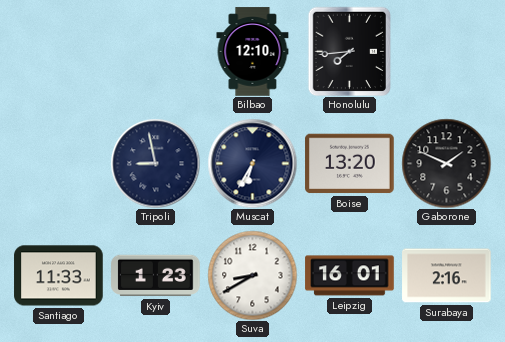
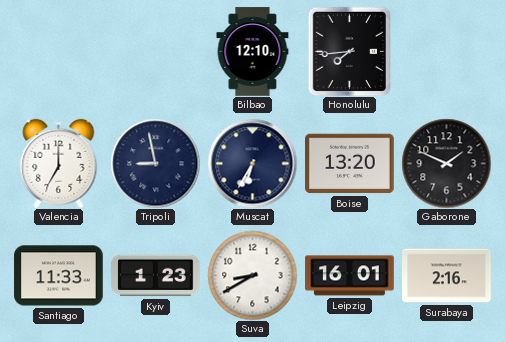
Valencia: none -> 7:00
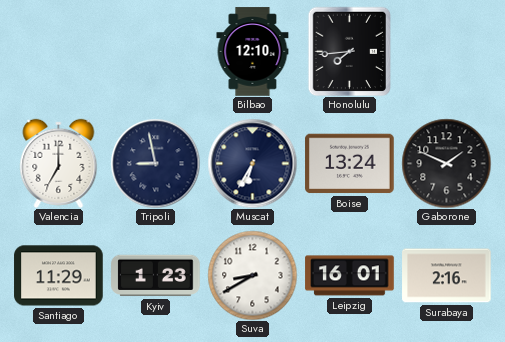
Boise: 13:20 -> 13:24
Santiago: 11:33 -> 11:29
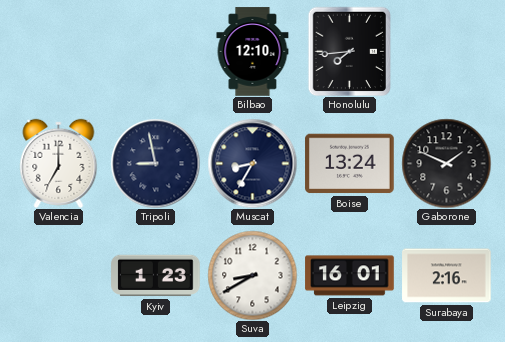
Muscat: 6:35 -> 8:35
Santiago: 11:29 -> none
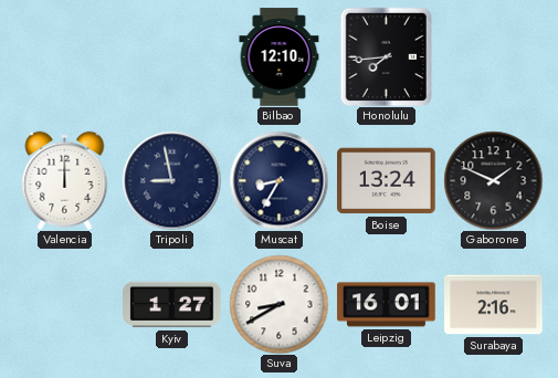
Valencia: 7:00 -> 12:00
Kyiv: 1:23 -> 1:27
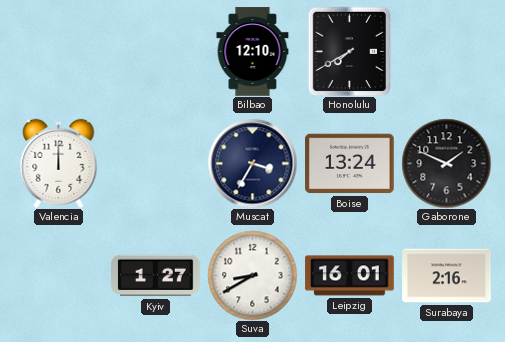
Honolulu: 7:44 -> 7:40
Tripoli: 8:58 -> none
Muscat: 8:35 -> 3:35
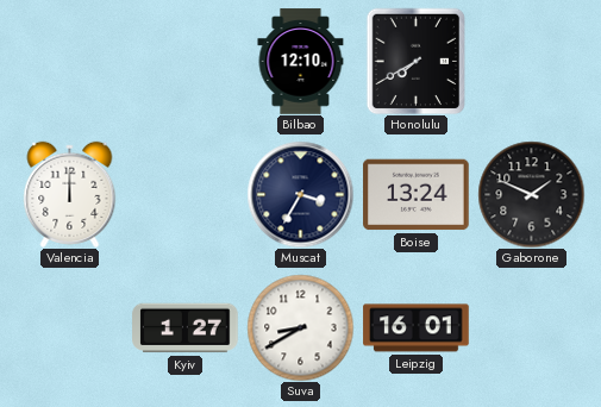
Surabaya: 2:16 -> none
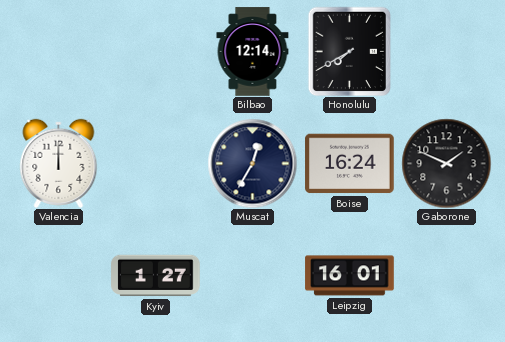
Bilbao: 12:10 -> 12:14
Muscat: 3:35 -> 12:35
Boise: 13:24 -> 16:24
Suva: 8:40 -> none
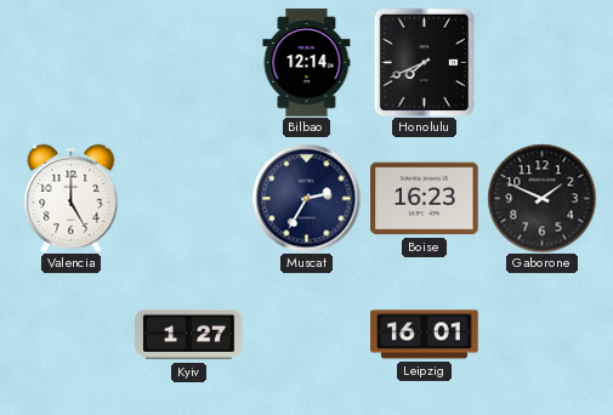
Honolulu: 7:40 -> 7:41
Valencia: 12:00 -> 5:00
Muscat: 12:35 -> 2:35
Boise: 16:24 -> 16:23
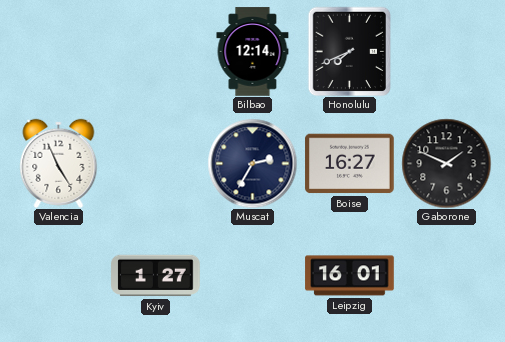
Valencia: 5:00 -> 4:56
Boise: 16:23 -> 16:27
